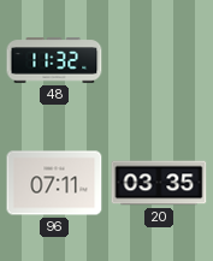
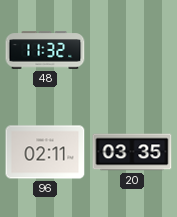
96: 07:11 -> 02:11
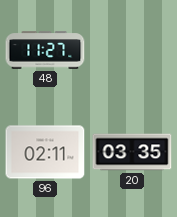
48: 11:32 -> 11:27
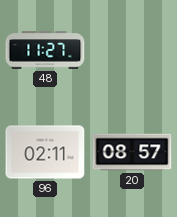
20: 03:35 -> 08:57
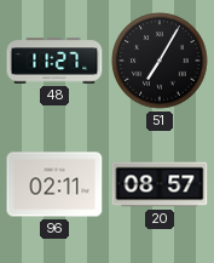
51: none -> 7:05
